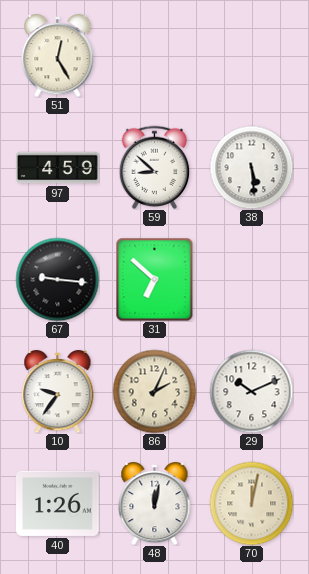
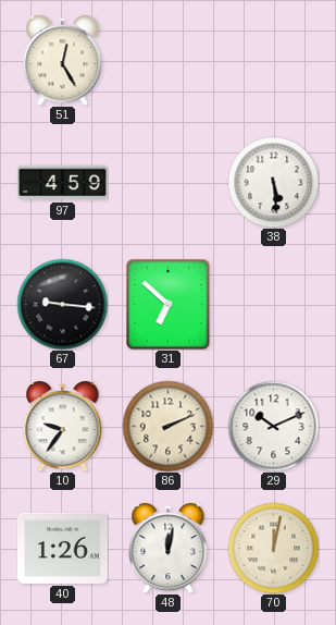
59: 8:52 -> none
86: 2:04 -> 2:11
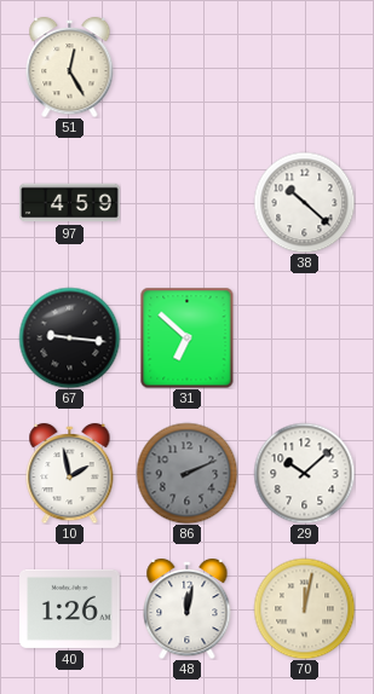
38: 5:29 -> 10:22
10: 9:36 -> 1:58
86 dial: cream -> grey
29: 10:11 -> 10:08
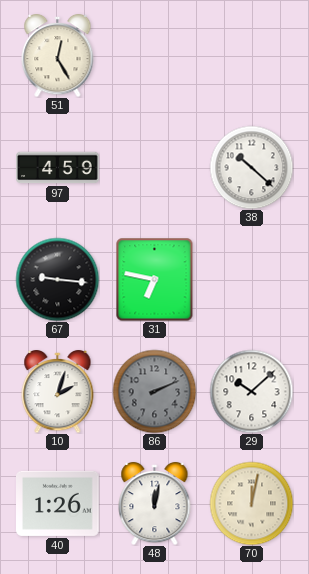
31: 6:52 -> 6:47
10: 1:58 -> 2:03
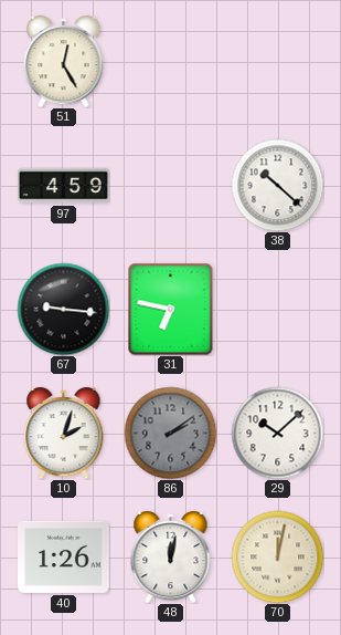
86: 2:11 -> 2:09
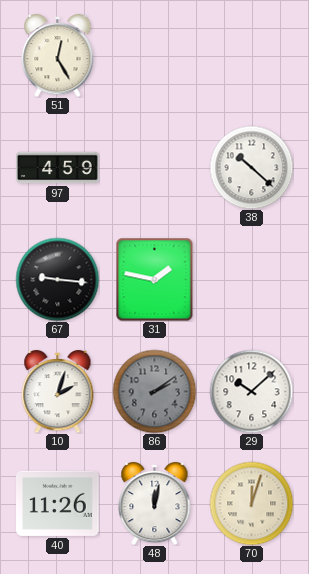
31: 6:47 -> 1:47
40: 1:26 -> 11:26
70: 12:02 -> 12:03
